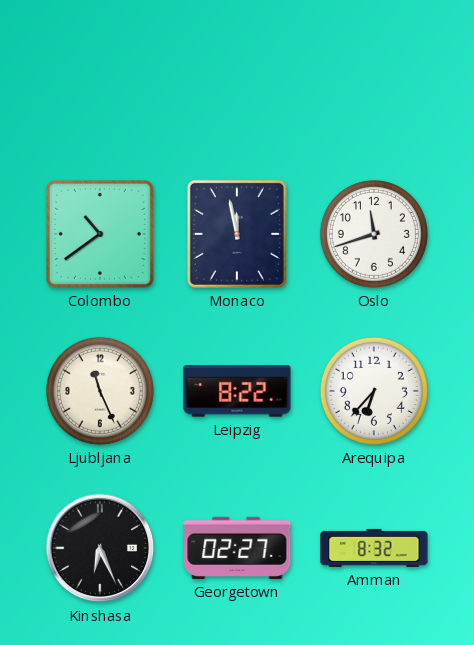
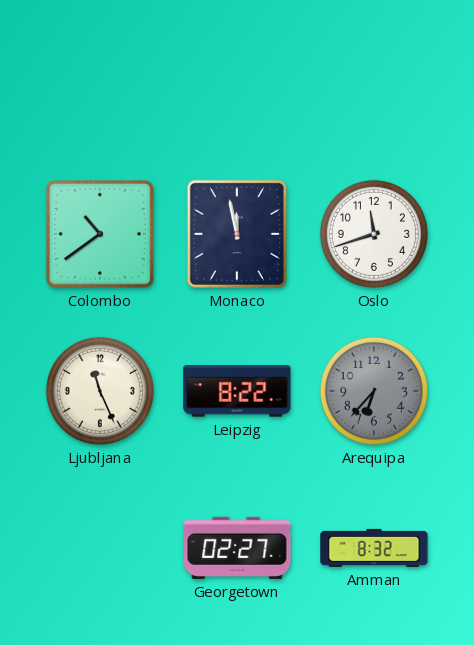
Arequipa dial: white -> grey
Kinshasa: 6:26 -> none
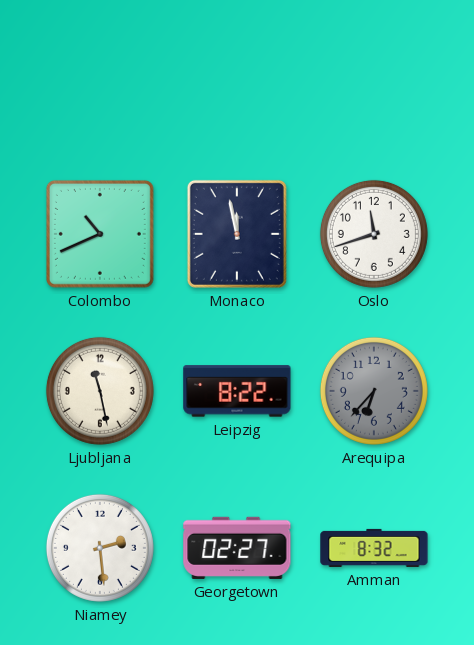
Colombo: 10:39 -> 10:41
Ljubljana: 11:26 -> 11:28
Niamey: none -> 2:29
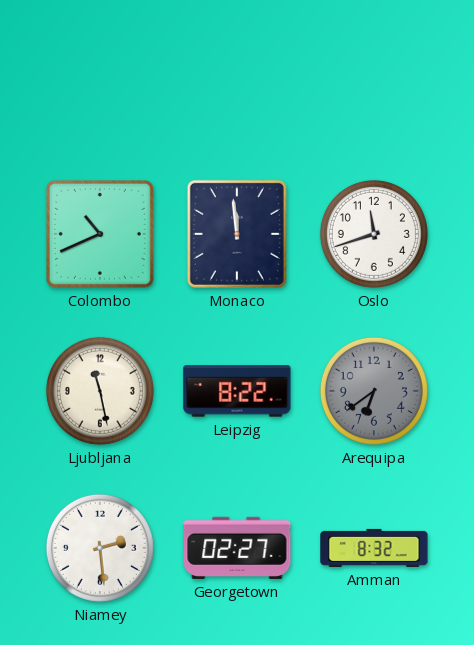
Monaco: 11:58 -> 11:59
Arequipa: 6:37 -> 6:39
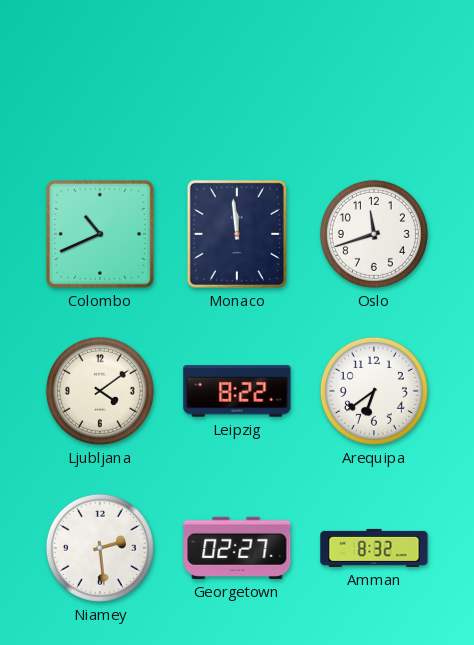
Ljubljana: 11:28 -> 4:09
Arequipa dial: grey -> white
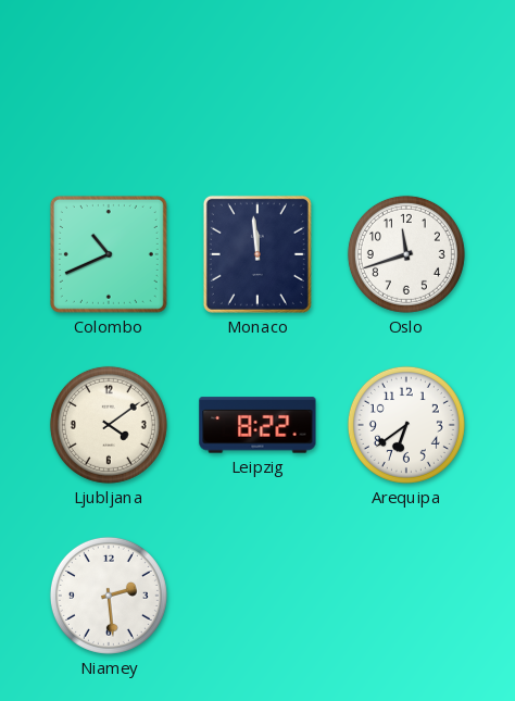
Georgetown: 02:27 -> none
Amman: 8:32 -> none
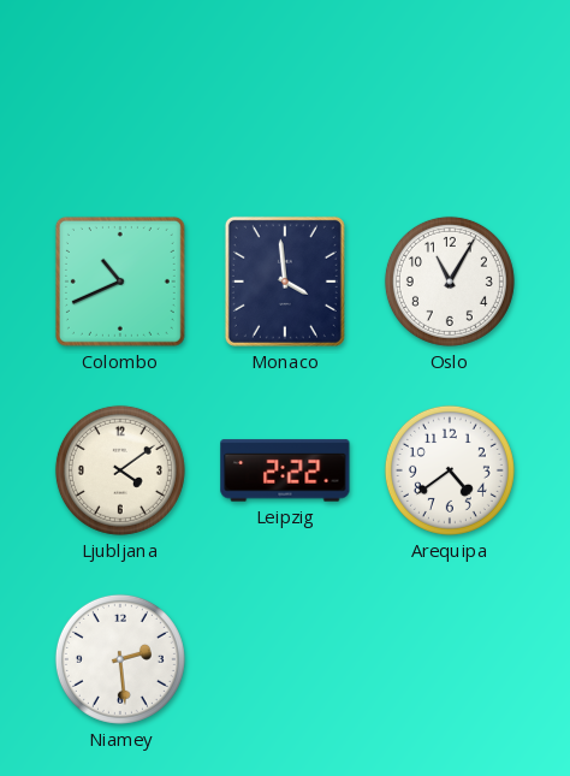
Monaco: 11:59 -> 3:59
Oslo: 11:42 -> 11:05
Leipzig: 8:22 -> 2:22
Arequipa: 6:39 -> 4:39
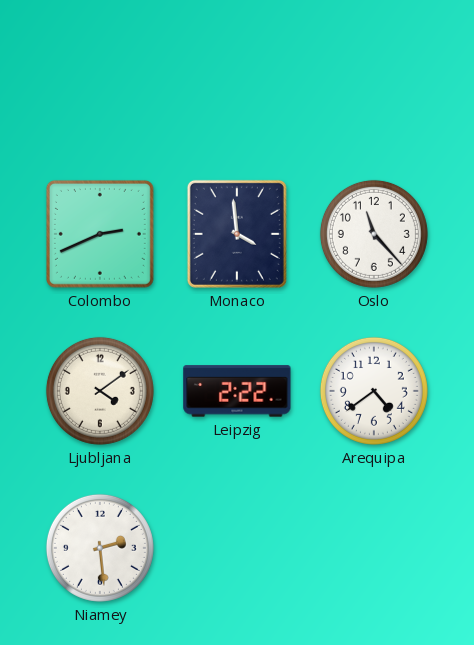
Colombo: 10:41 -> 2:41
Oslo: 11:05 -> 11:23
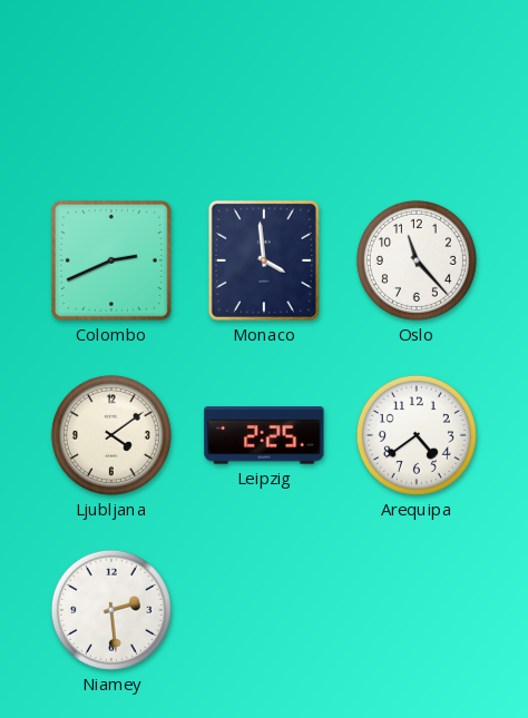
Leipzig: 2:22 -> 2:25
